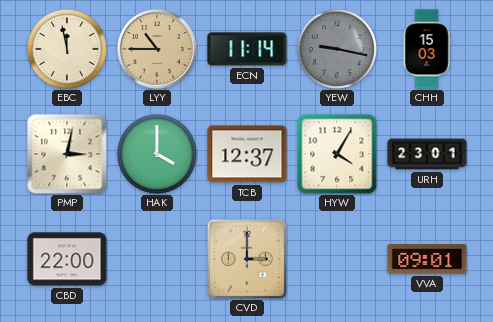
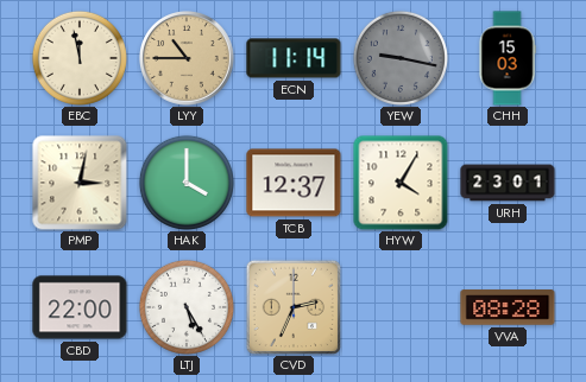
LTJ: none -> 5:25
CVD: 3:00 -> 2:34
VVA: 09:01 -> 08:28
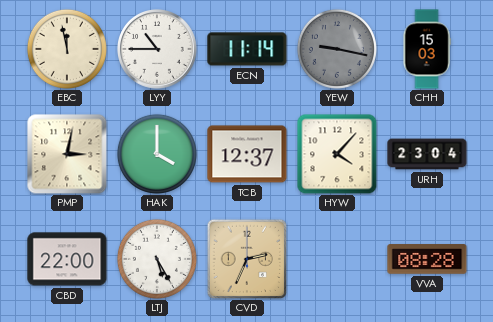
LYY dial: champagne -> white
HYW: 4:05 -> 4:07
URH: 23:01 -> 23:04
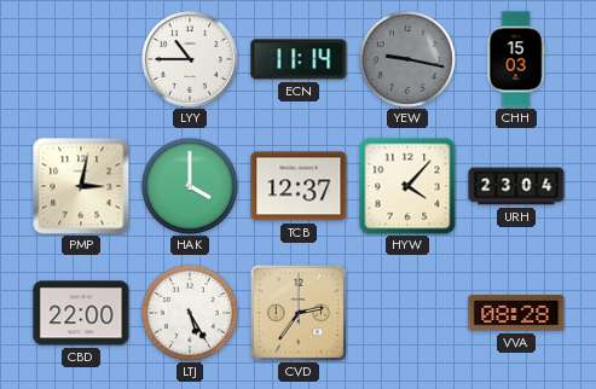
EBC: 11:58 -> none
CVD: 2:34 -> 2:36
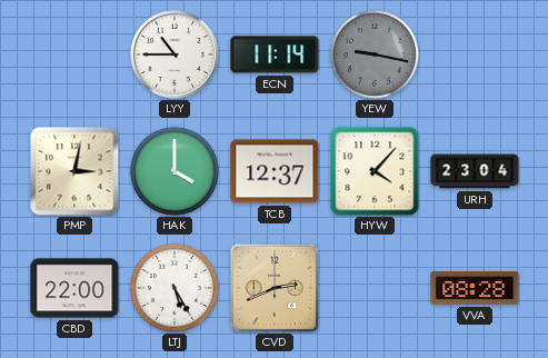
CHH: 15:03 -> none
CVD: 2:36 -> 2:41
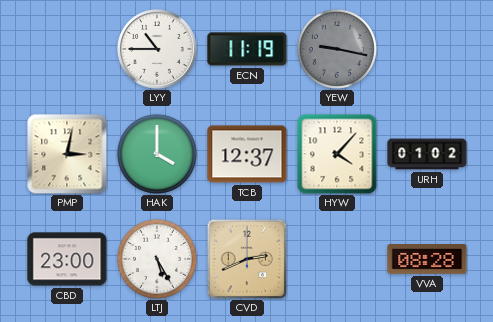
ECN: 11:14 -> 11:19
URH: 23:04 -> 01:02
CBD: 22:00 -> 23:00
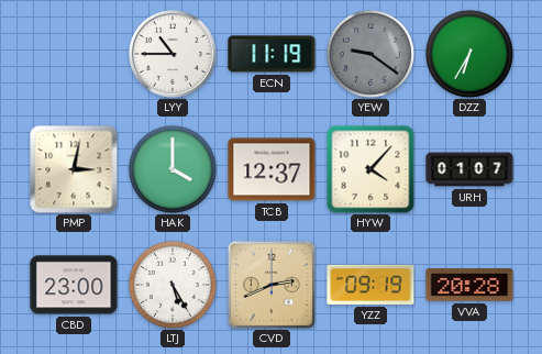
YEW: 9:17 -> 9:21
DZZ: none -> 6:35
URH: 01:02 -> 01:07
YZZ: none -> 09:19
VVA: 08:28 -> 20:28
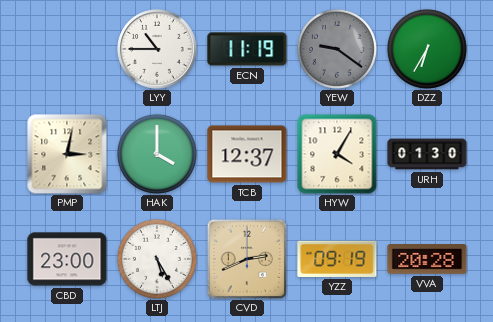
HYW: 4:07 -> 4:05
URH: 01:07 -> 01:30
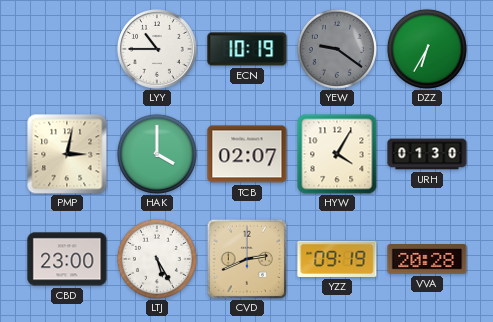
ECN: 11:19 -> 10:19
TCB: 12:37 -> 02:07
